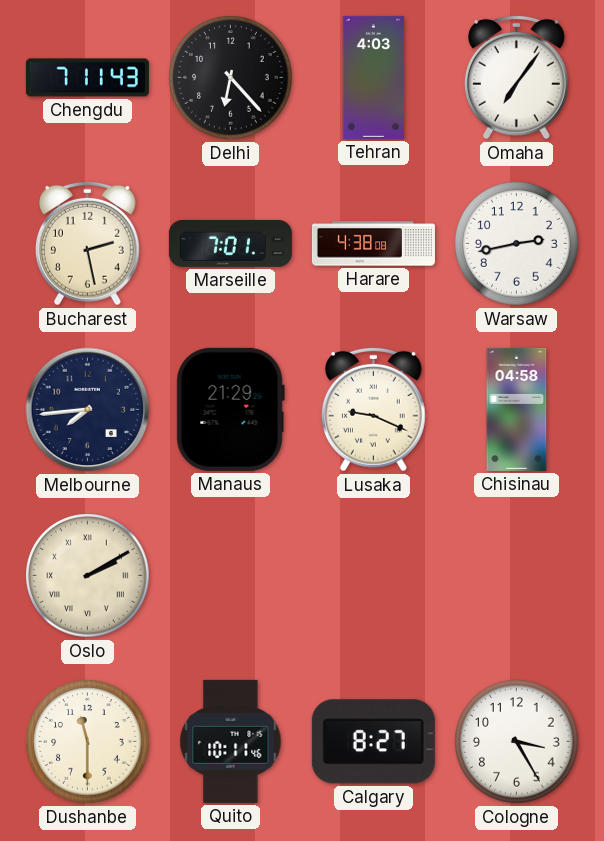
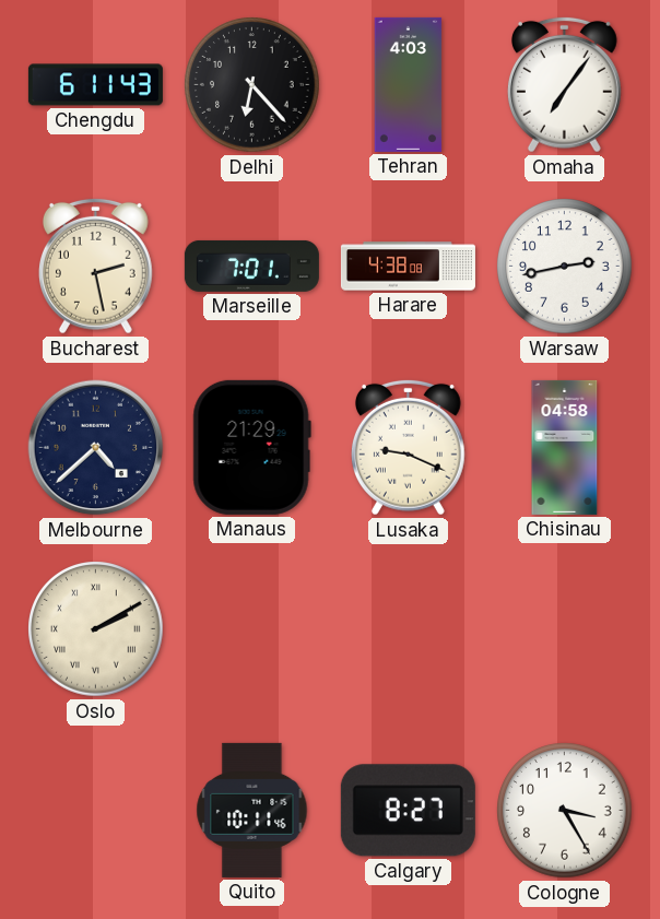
Chengdu: 7:11 -> 6:11
Melbourne: 7:44 -> 4:38
Dushanbe: 11:30 -> none
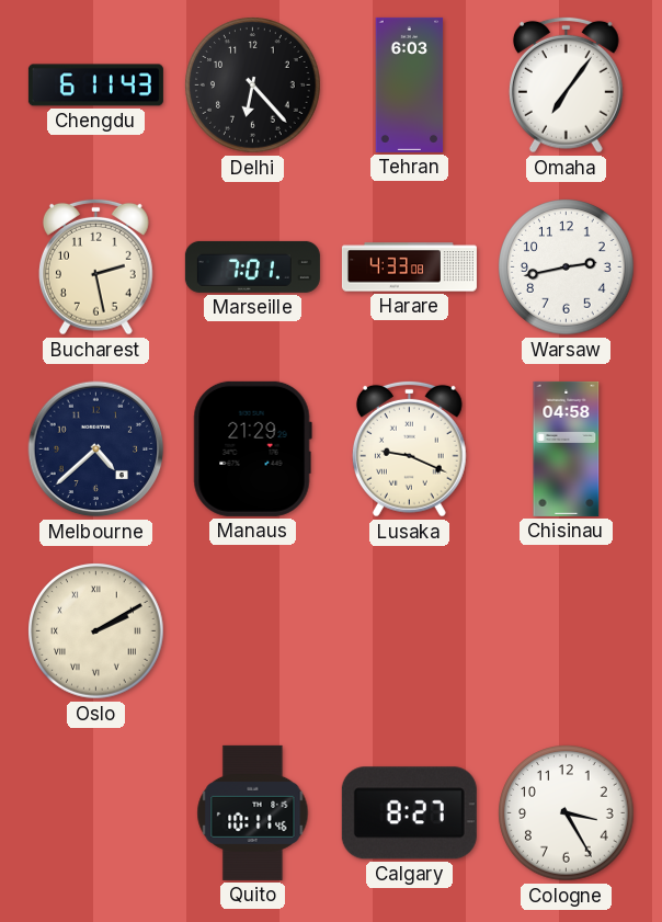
Tehran: 4:03 -> 6:03
Harare: 4:38 -> 4:33
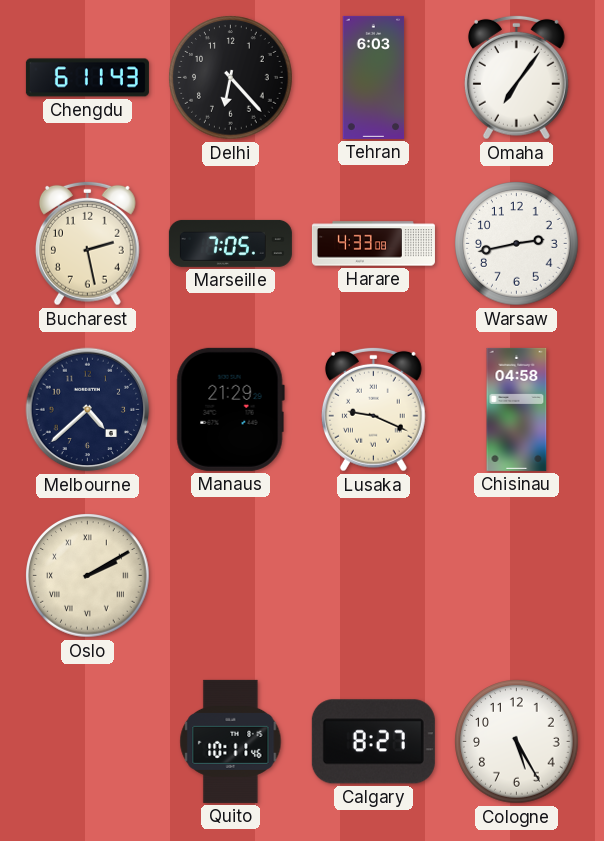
Marseille: 7:01 -> 7:05
Cologne: 3:25 -> 5:25
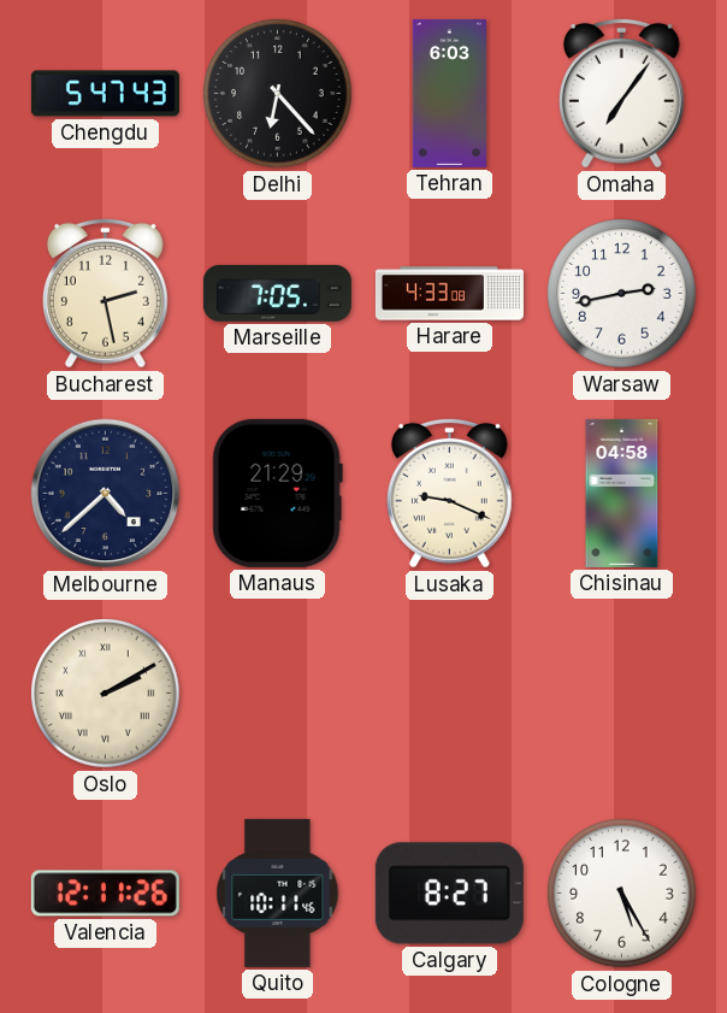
Chengdu: 6:11 -> 5:47
Valencia: none -> 12:11
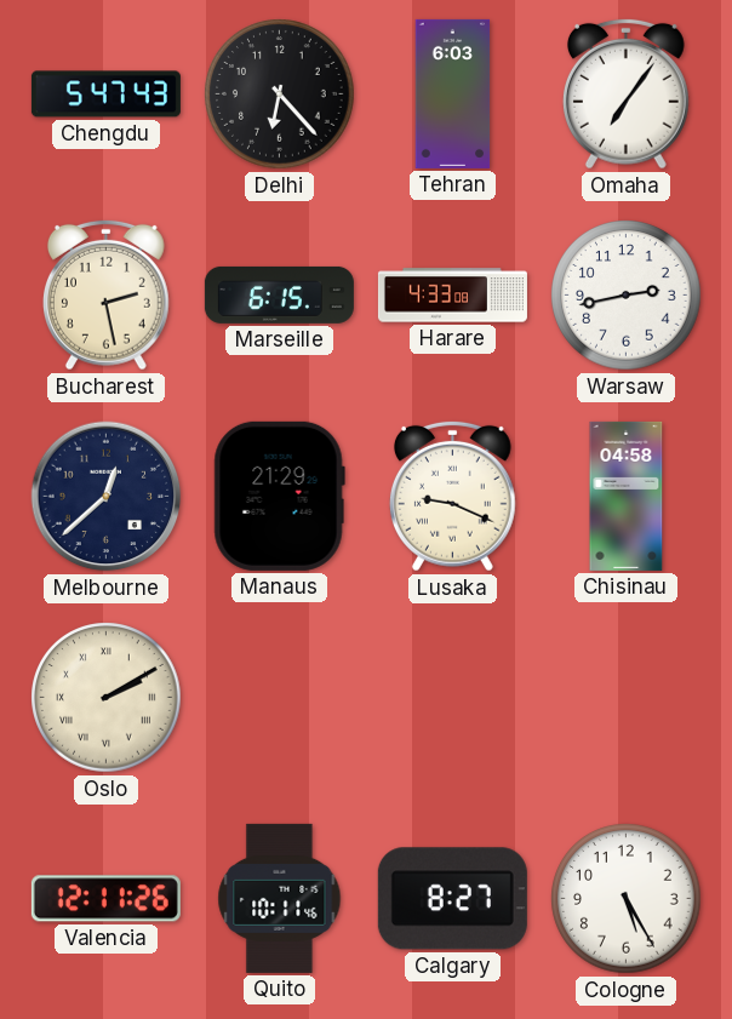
Marseille: 7:05 -> 6:15
Melbourne: 4:38 -> 12:38
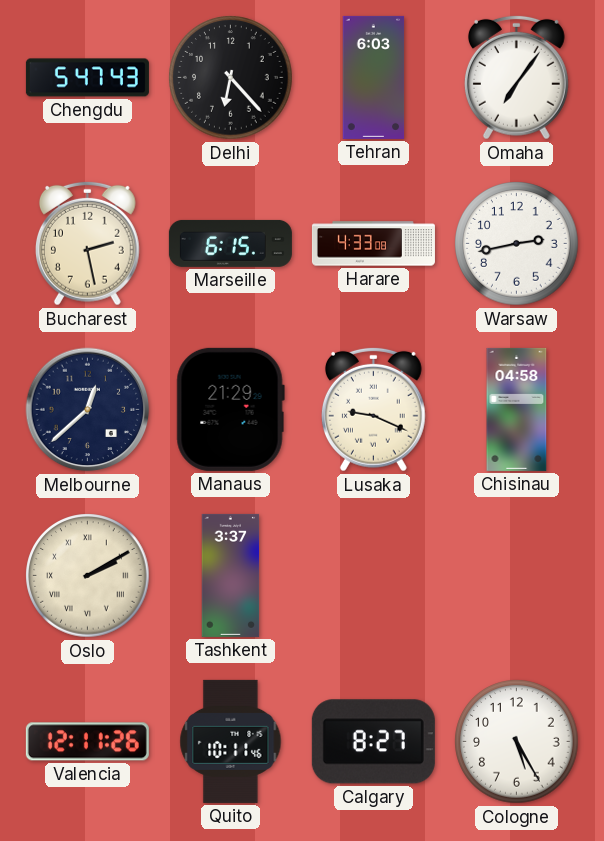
Tashkent: none -> 3:37
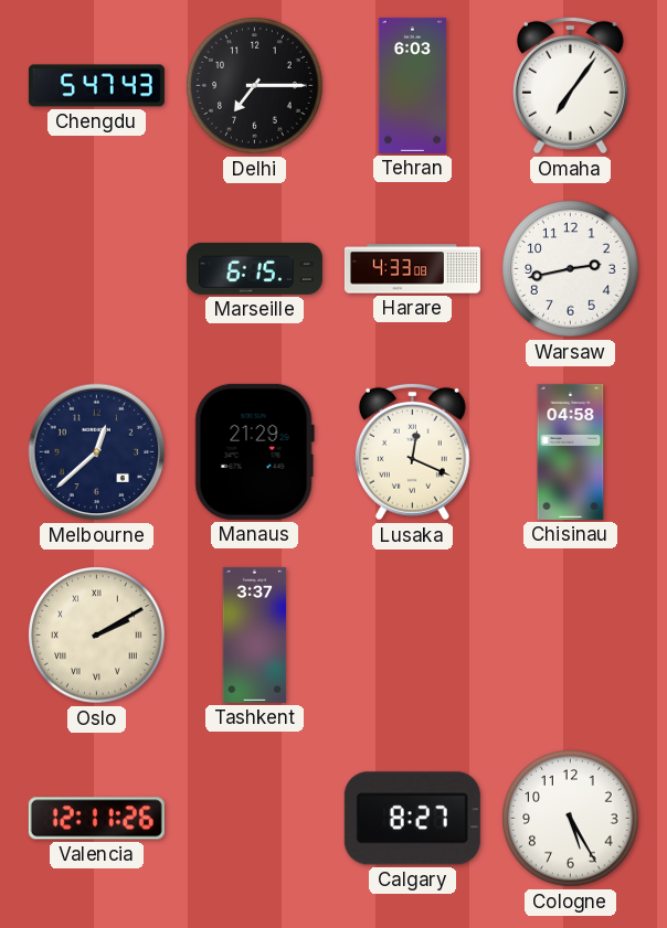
Delhi: 6:23 -> 7:15
Bucharest: 2:28 -> none
Lusaka: 9:19 -> 12:19
Quito: 10:11 -> none
